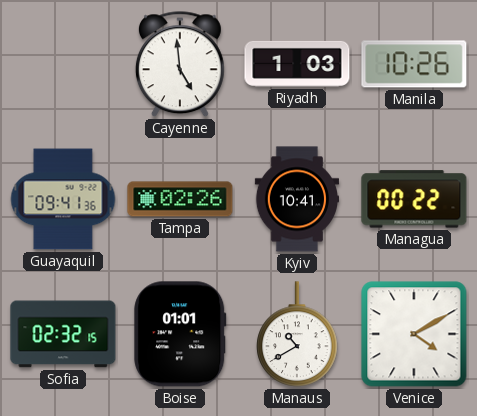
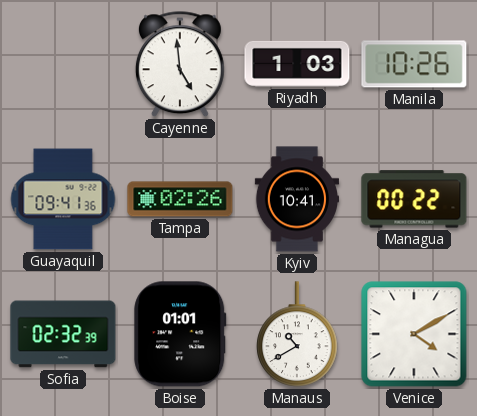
Sofia: 02:32:15 -> 02:32:39
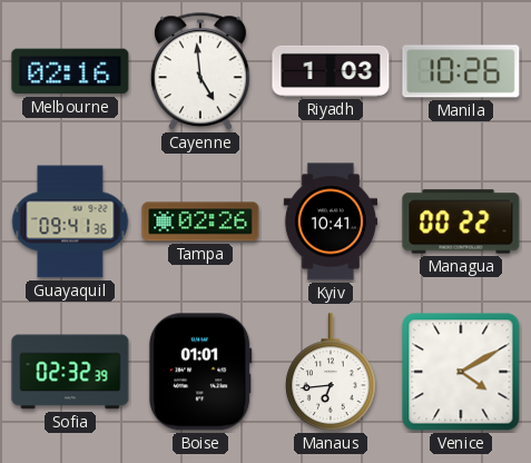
Melbourne: none -> 02:16
Manaus: 10:40 -> 6:44
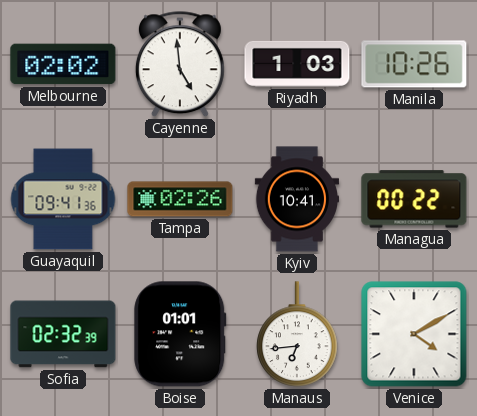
Melbourne: 02:16 -> 02:02
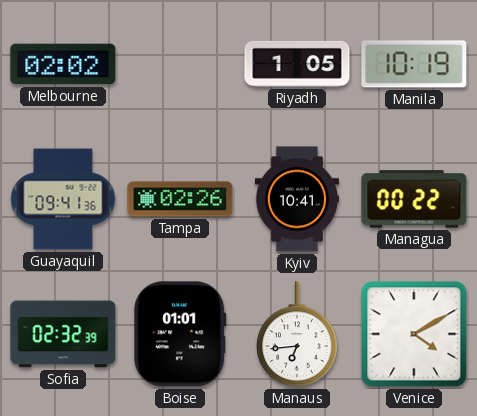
Cayenne: 4:59 -> none
Riyadh: 1:03 -> 1:05
Manila: 10:26 -> 10:19
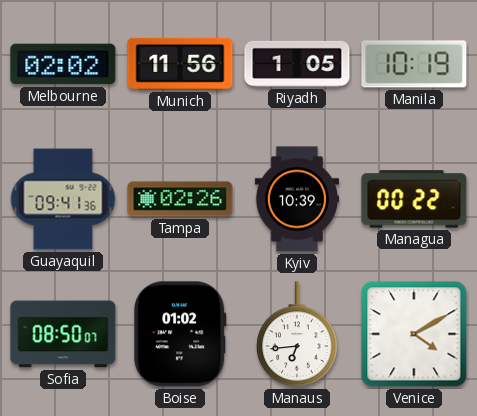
Munich: none -> 11:56
Kyiv: 10:41 -> 10:39
Sofia: 02:32 -> 08:50
Boise: 01:01 -> 01:02
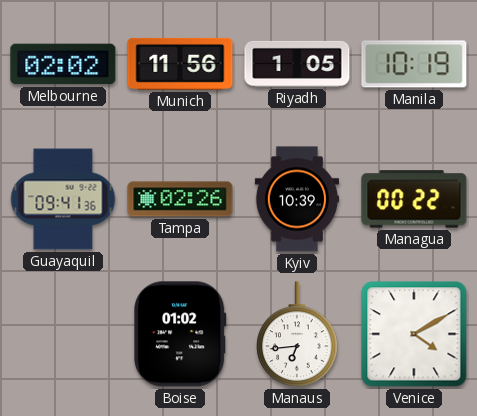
Sofia: 08:50 -> none
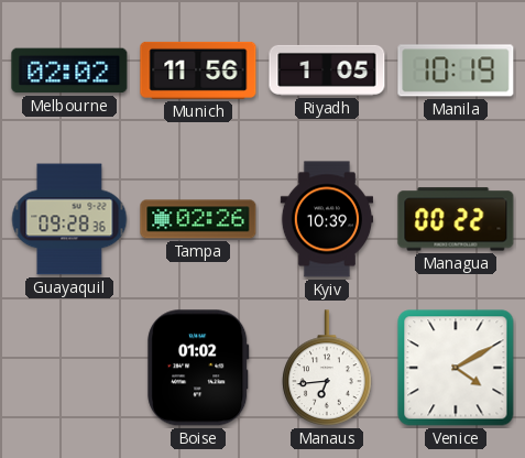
Guayaquil: 09:41 -> 09:28
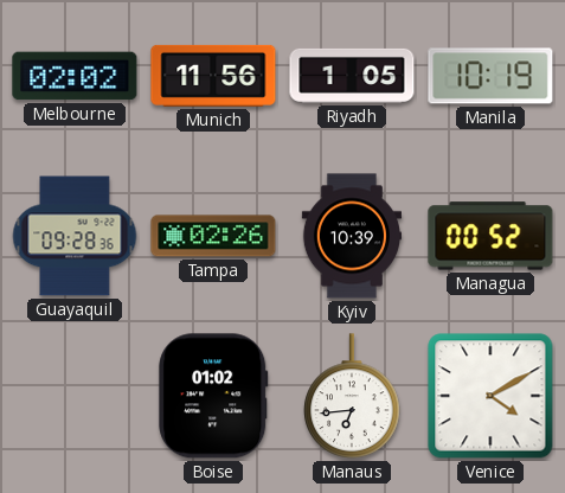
Managua: 00:22 -> 00:52
